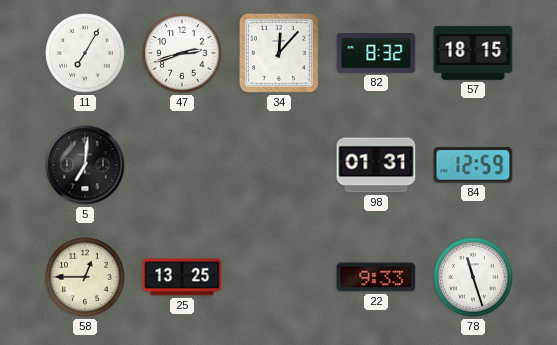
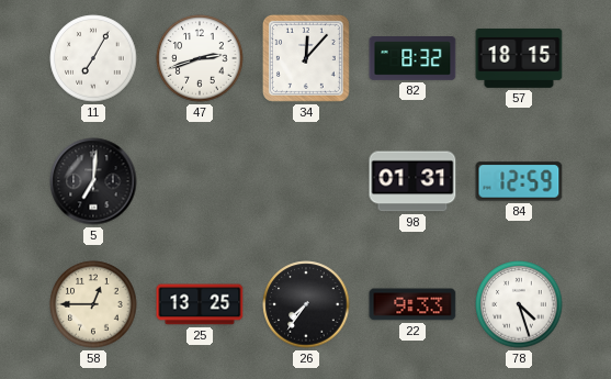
26: none -> 7:36
78: 11:27 -> 4:27
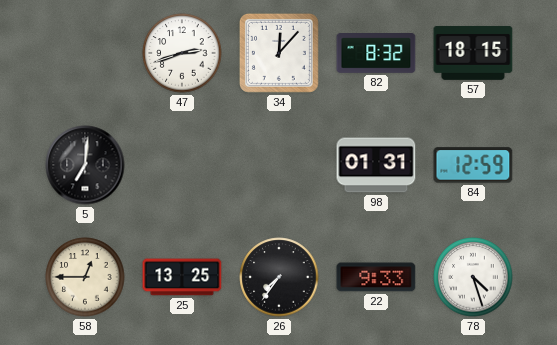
11: 7:05 -> none
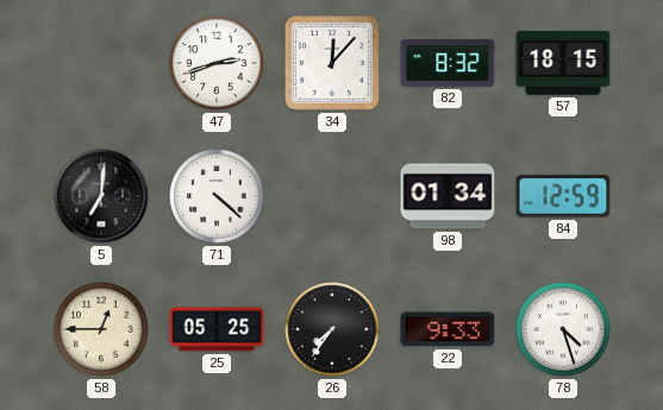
71: none -> 4:22
98: 01:31 -> 01:34
25: 13:25 -> 05:25
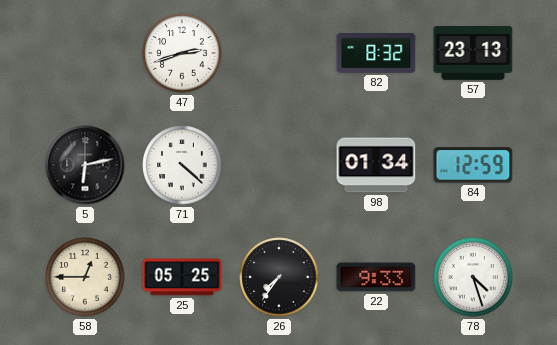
34: 12:07 -> none
57: 18:15 -> 23:13
5: 7:01 -> 6:13
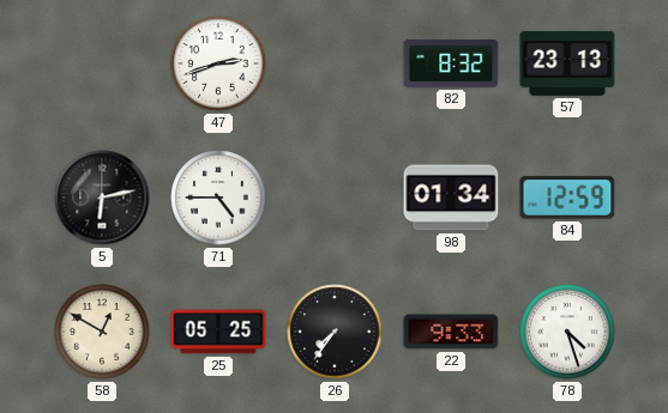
71: 4:22 -> 4:45
58: 12:45 -> 12:50
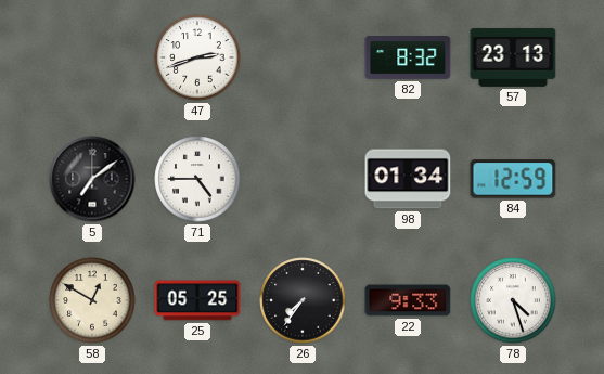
5: 6:13 -> 7:09
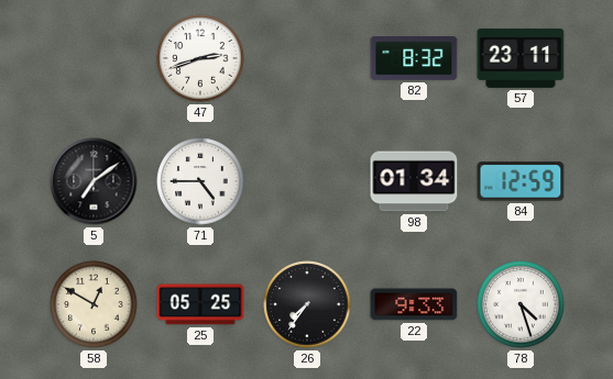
57: 23:13 -> 23:11
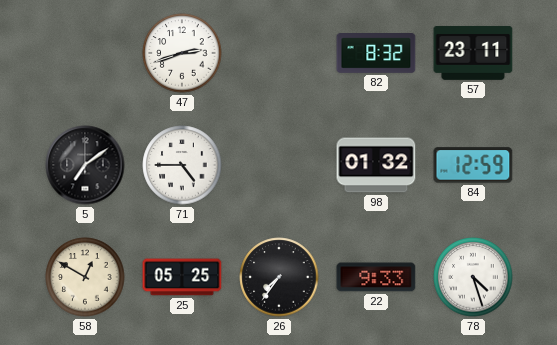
98: 01:34 -> 01:32
